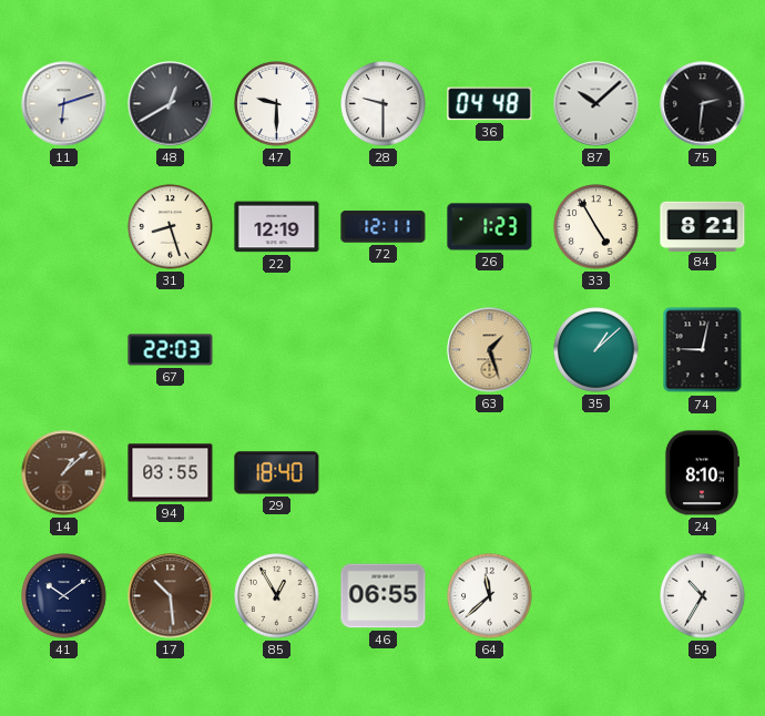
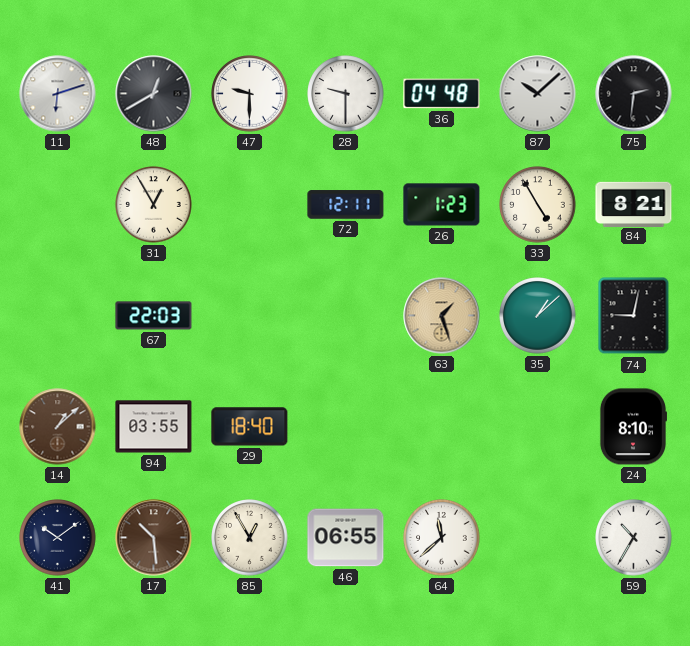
31: 8:27 -> 12:55
22: 12:19 -> none
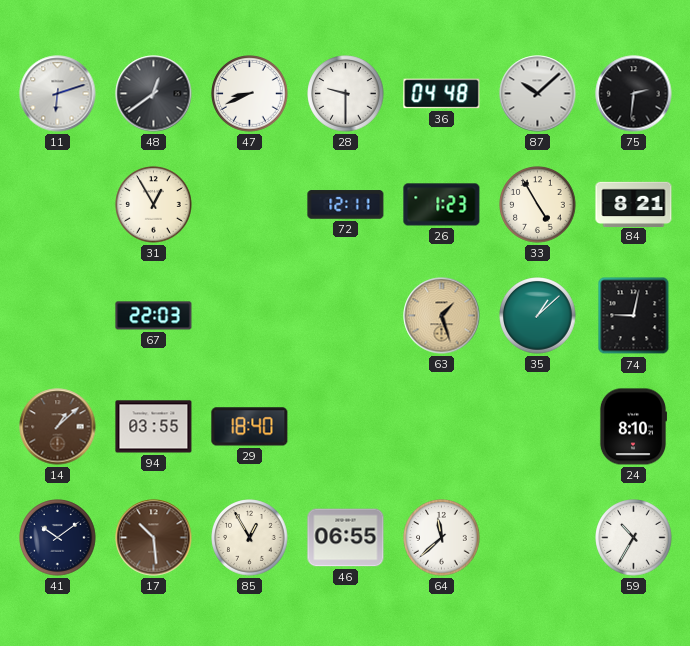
48: 12:40 -> 12:39
47: 9:30 -> 8:41
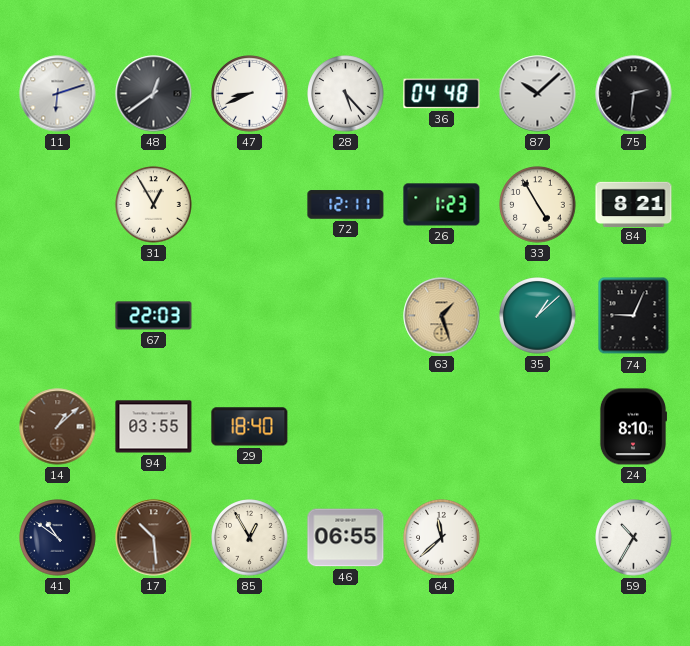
28: 9:30 -> 5:23
74: 9:02 -> 9:04
41: 10:09 -> 10:51
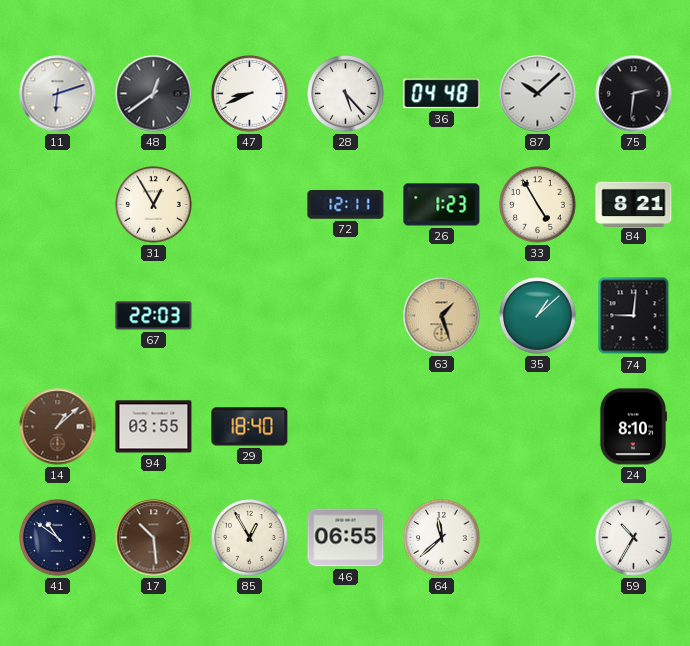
74: 9:04 -> 9:01
